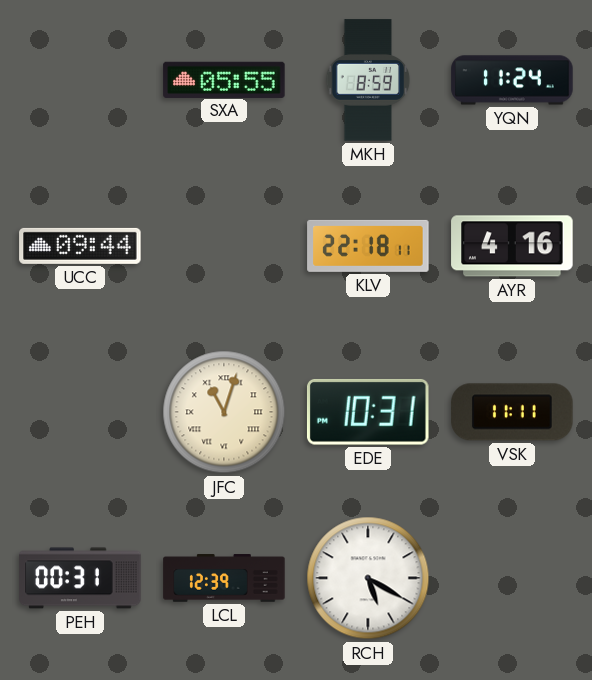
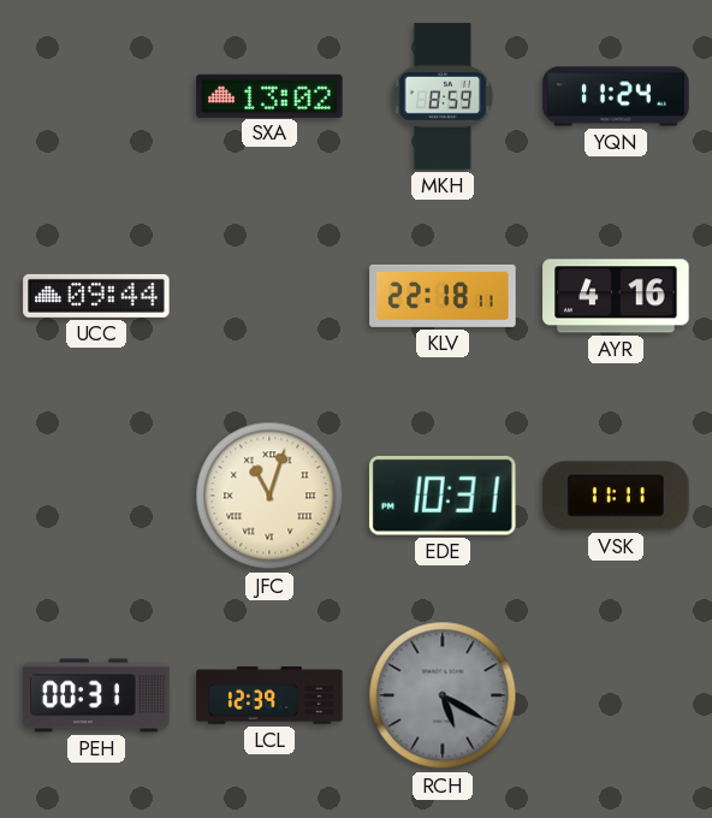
SXA: 05:55 -> 13:02
RCH dial: white -> grey
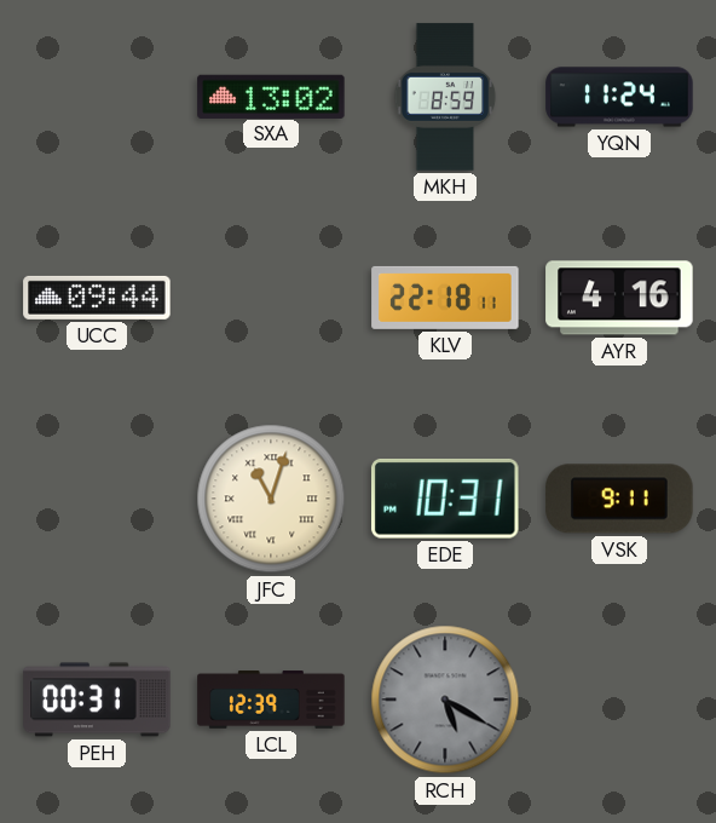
VSK: 11:11 -> 9:11
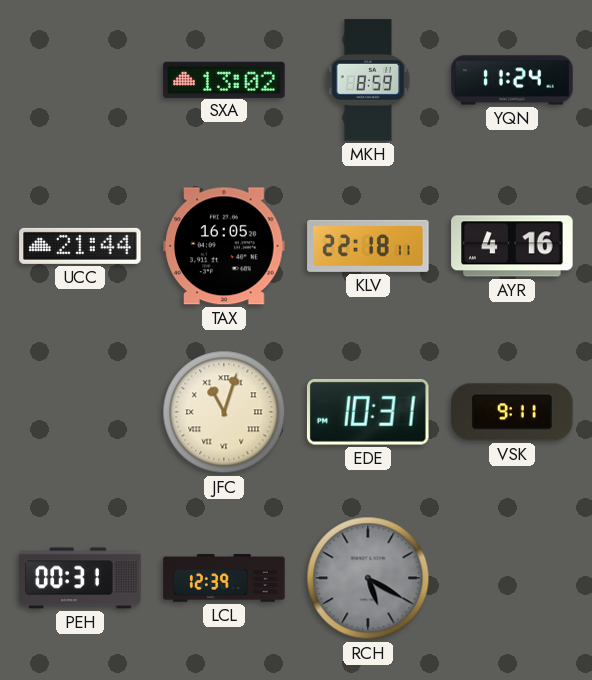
UCC: 09:44 -> 21:44
TAX: none -> 16:05
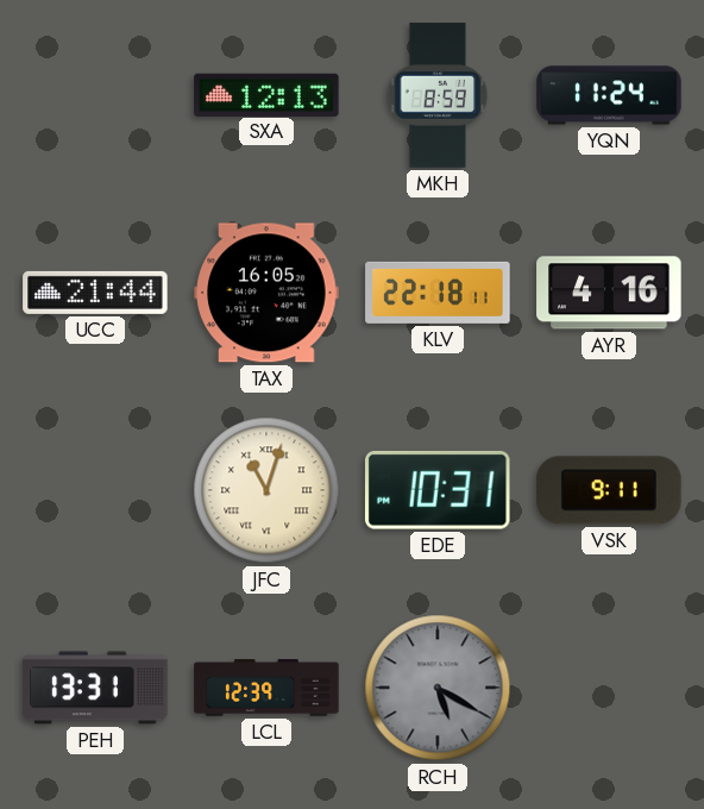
SXA: 13:02 -> 12:13
PEH: 00:31 -> 13:31
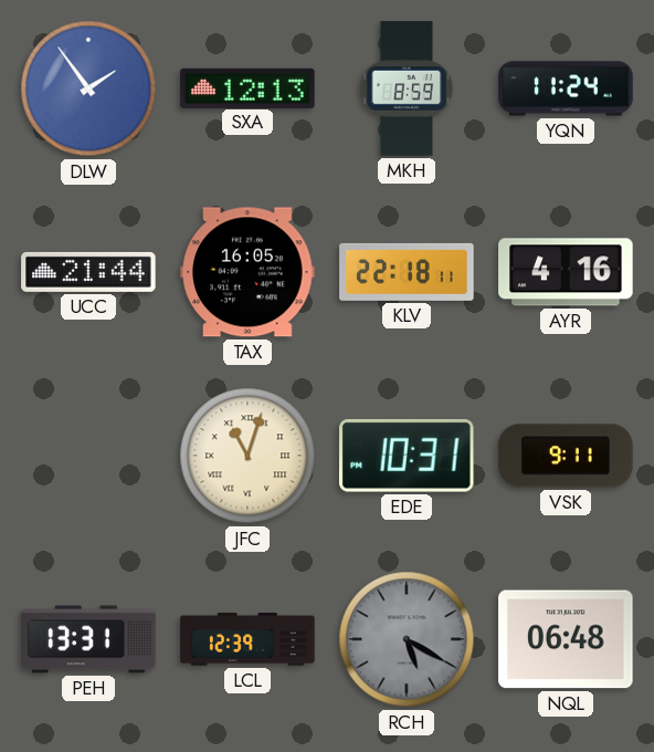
DLW: none -> 1:54
NQL: none -> 06:48
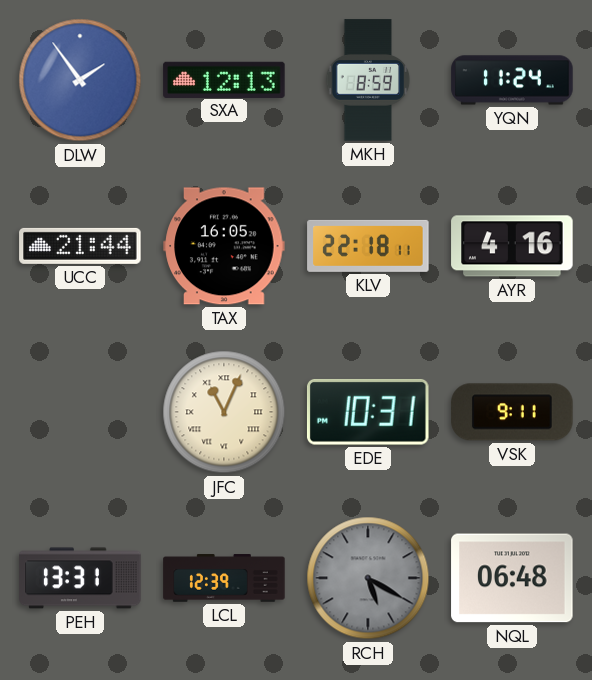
JFC: 11:03 -> 11:04
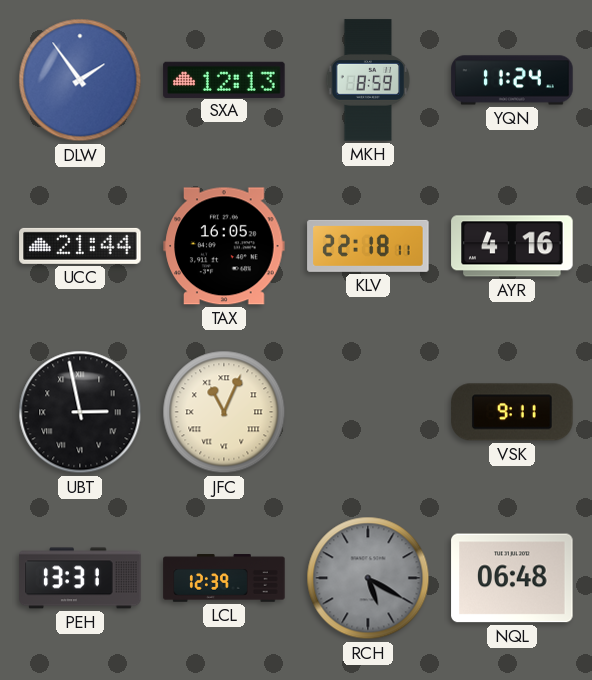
UBT: none -> 2:58
EDE: 10:31 -> none
